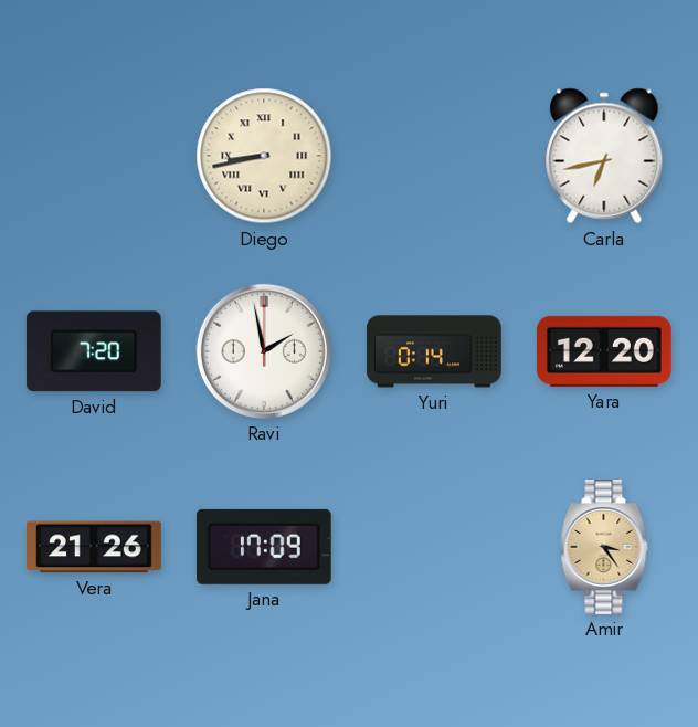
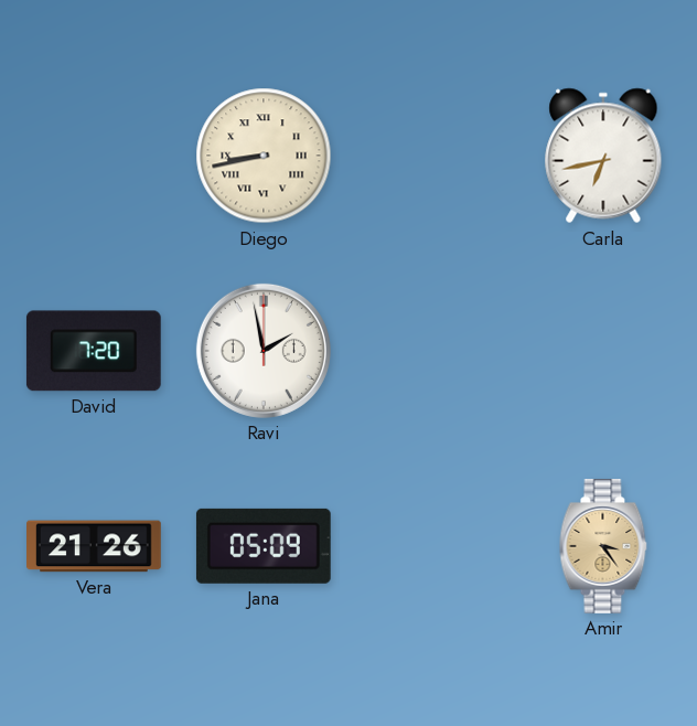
Yuri: 0:14 -> none
Yara: 12:20 -> none
Jana: 17:09 -> 05:09
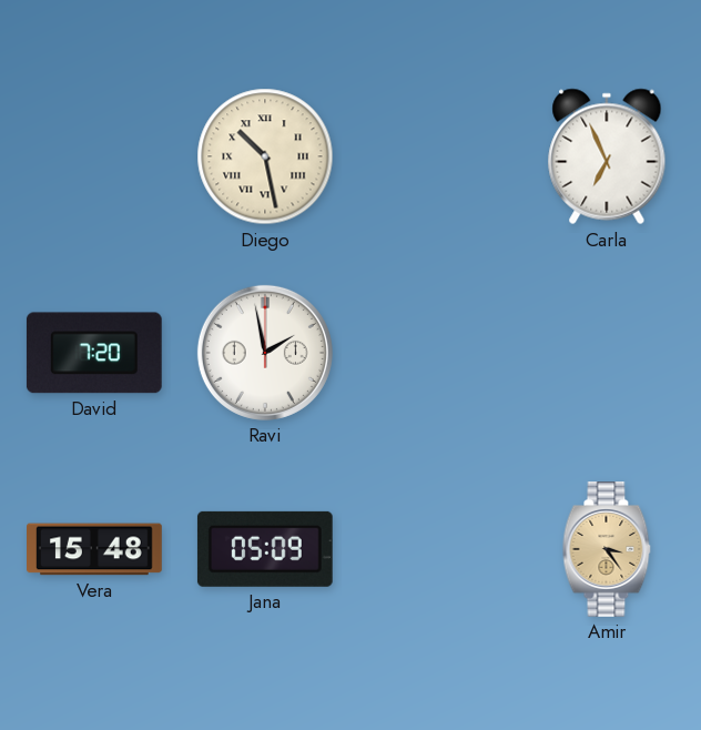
Diego: 8:43 -> 10:28
Carla: 6:43 -> 6:56
Vera: 21:26 -> 15:48
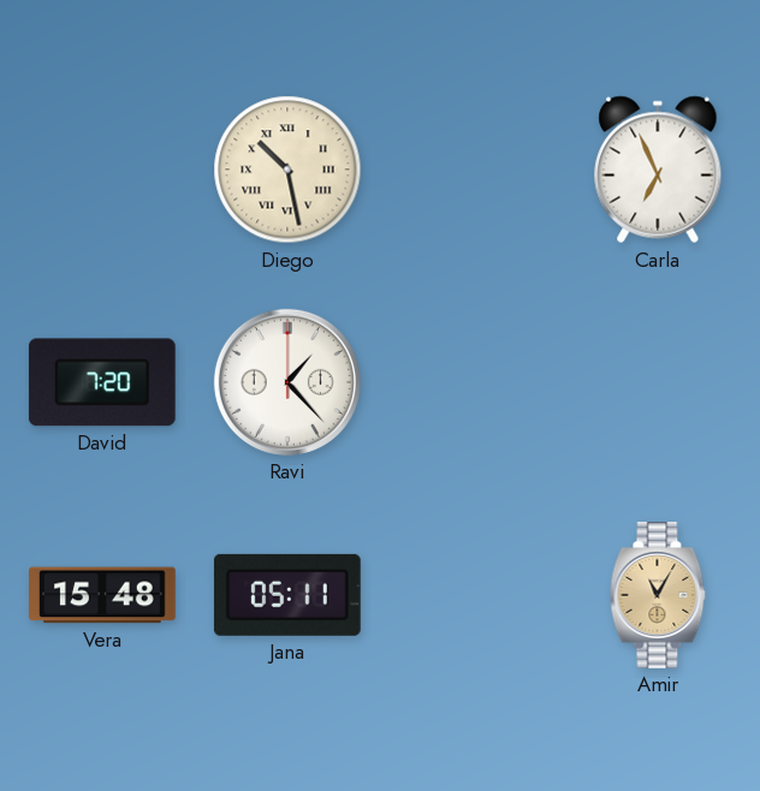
Ravi: 1:58 -> 1:23
Jana: 05:09 -> 05:11
Amir: 3:24 -> 11:05
